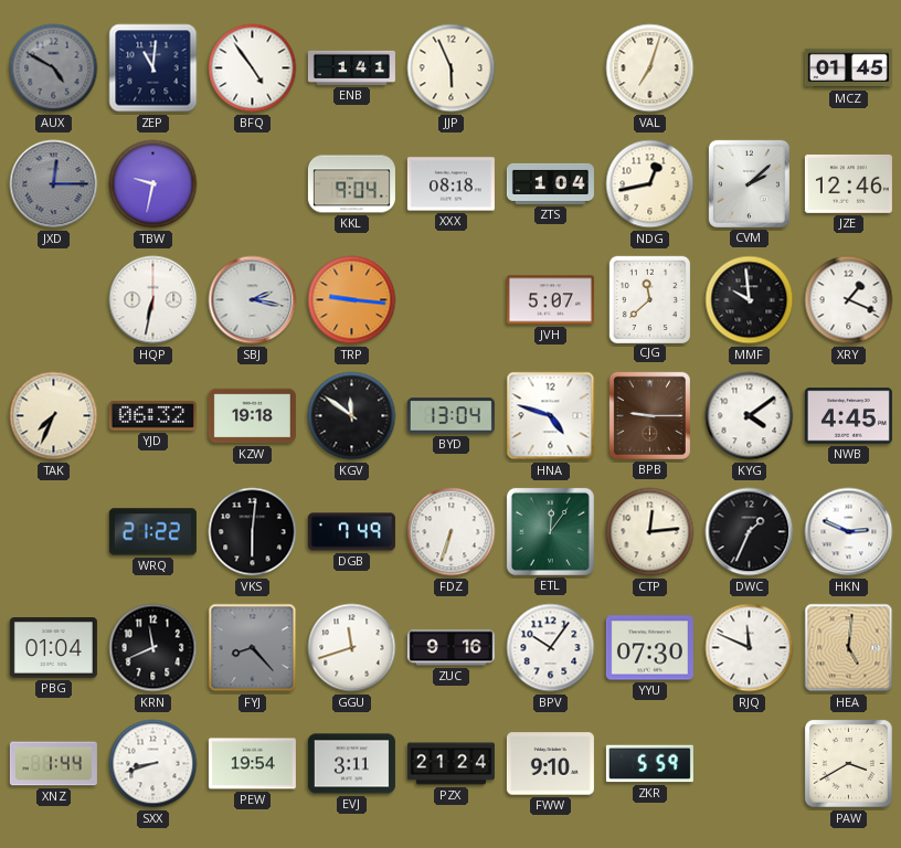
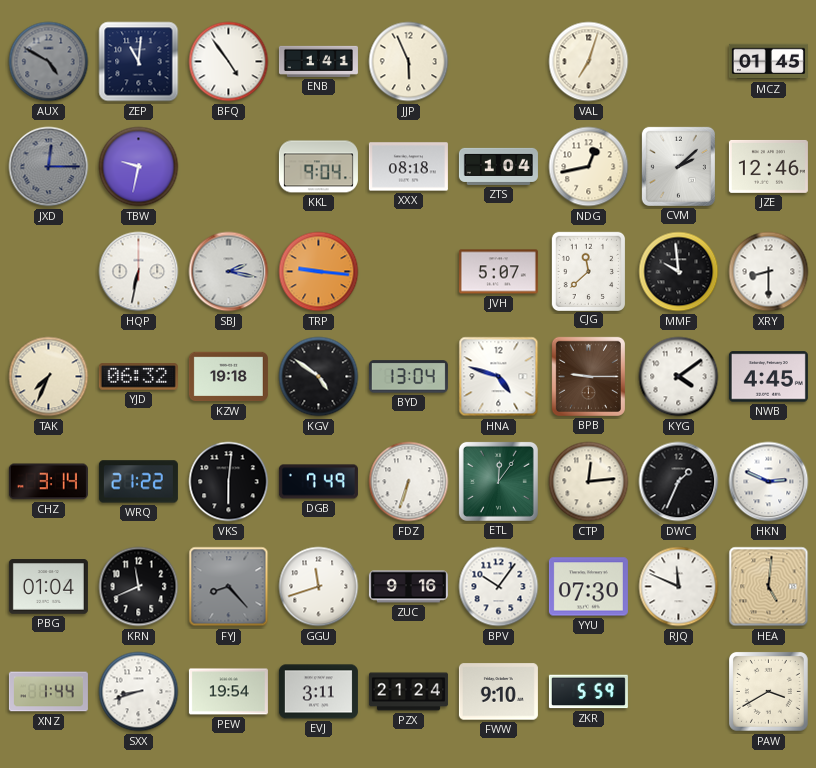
XRY: 1:19 -> 8:30
KGV: 11:51 -> 4:51
CHZ: none -> 3:14
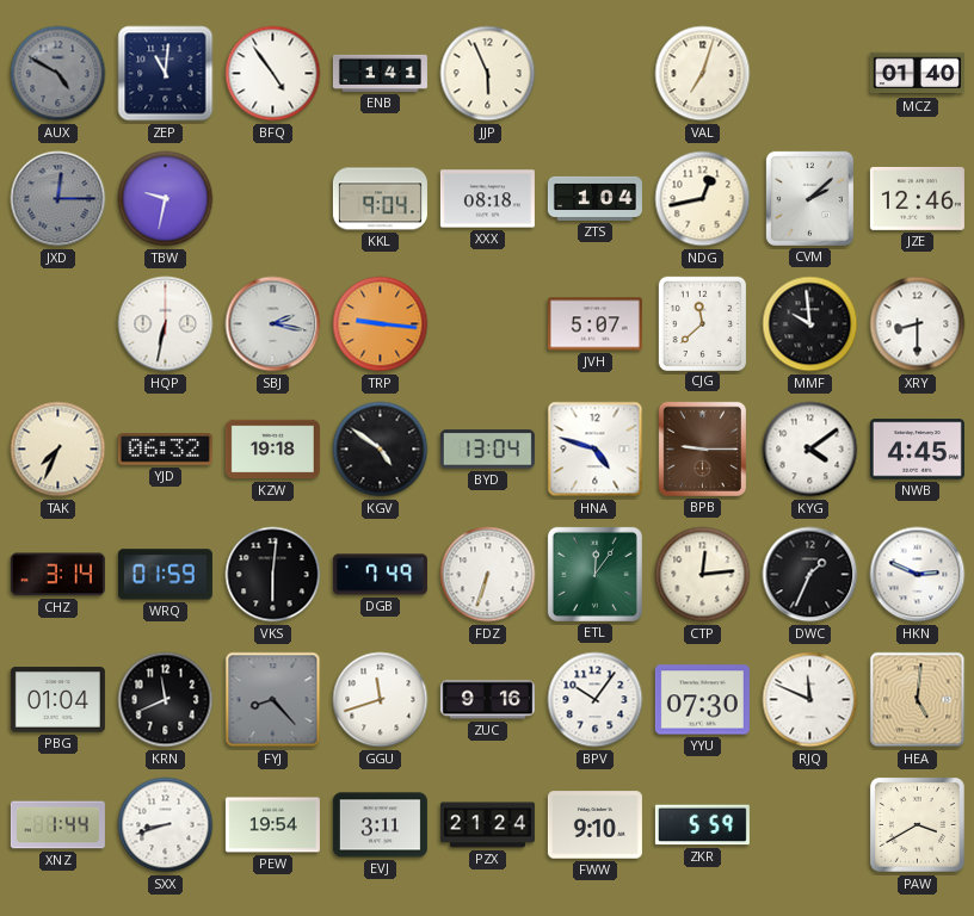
MCZ: 01:45 -> 01:40
WRQ: 21:22 -> 01:59
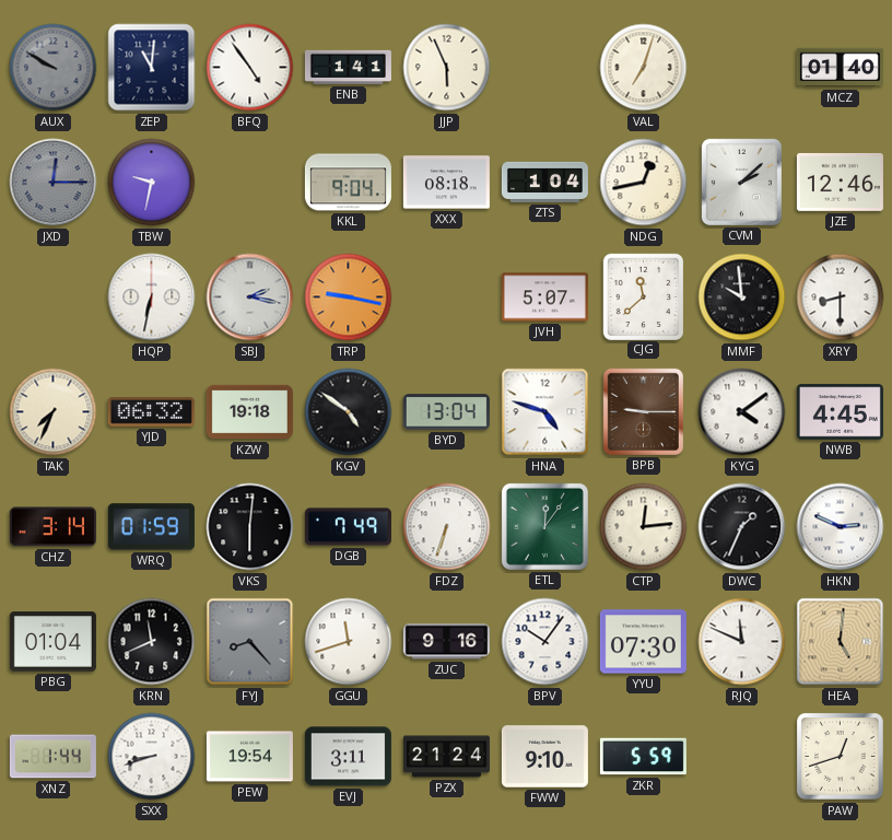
AUX: 4:50 -> 9:50
TRP: 9:16 -> 9:17
PAW: 3:40 -> 12:42
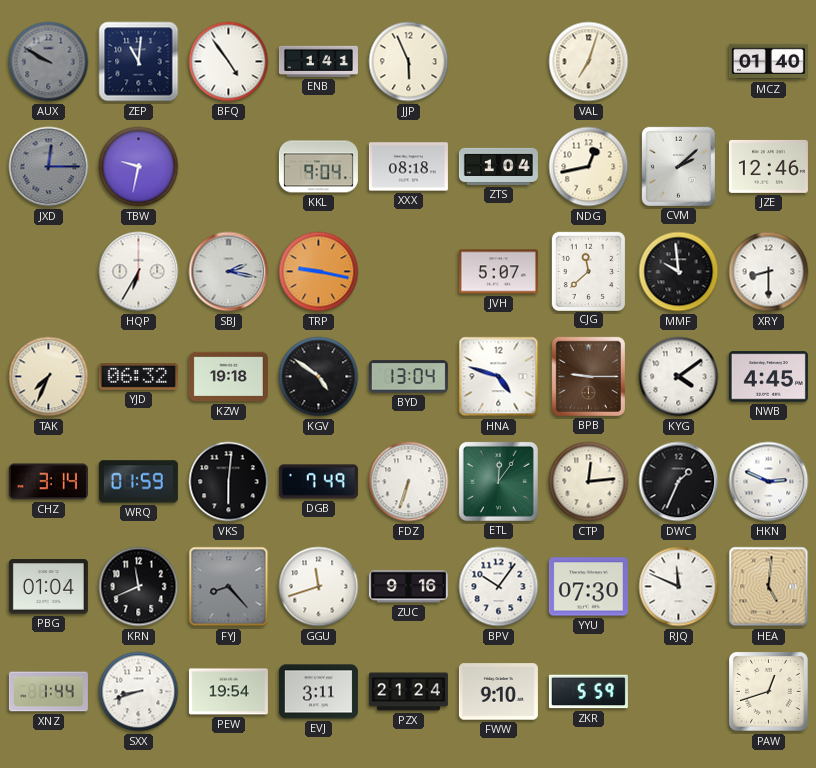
HQP: 6:32 -> 6:35
